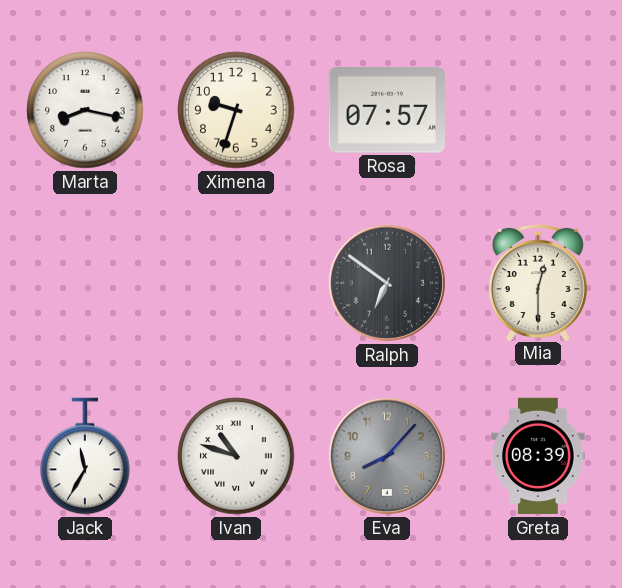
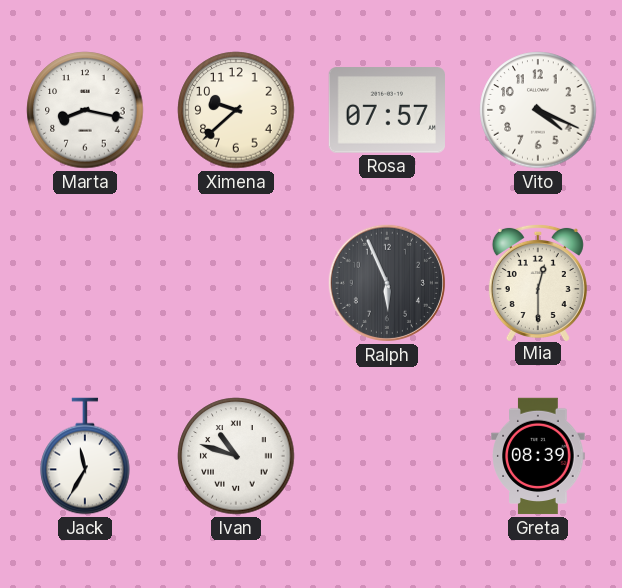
Ximena: 9:33 -> 9:38
Vito: none -> 4:19
Ralph: 6:51 -> 5:56
Eva: 8:07 -> none
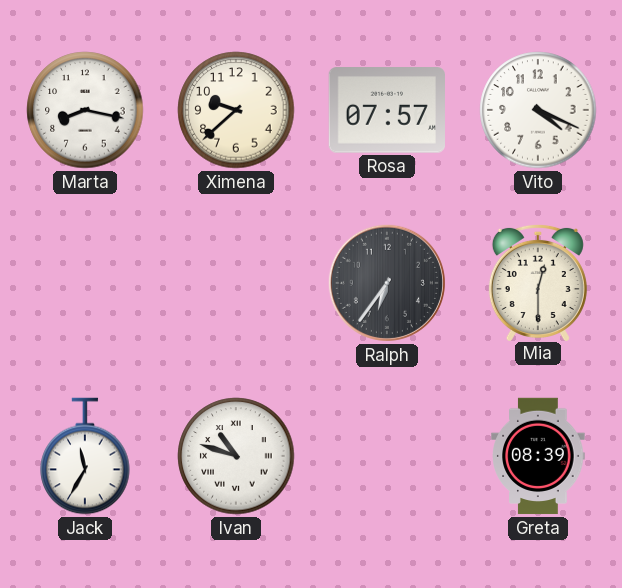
Ralph: 5:56 -> 6:36
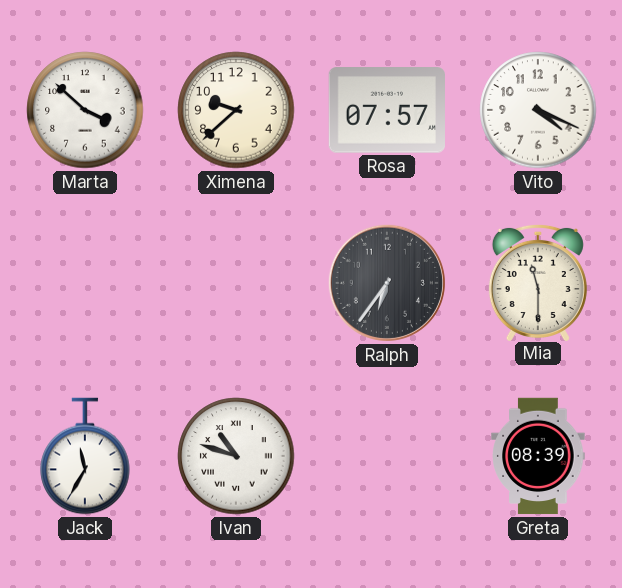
Marta: 8:17 -> 3:52
Mia: 12:30 -> 11:30
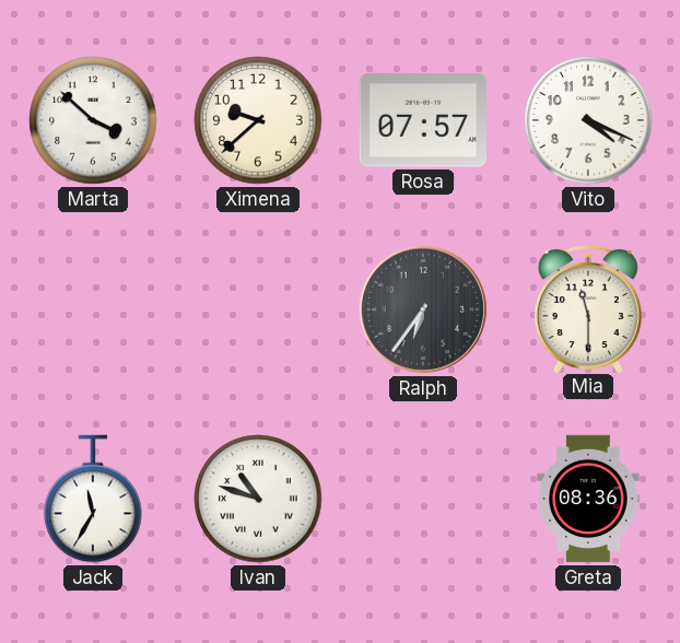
Greta: 08:39 -> 08:36
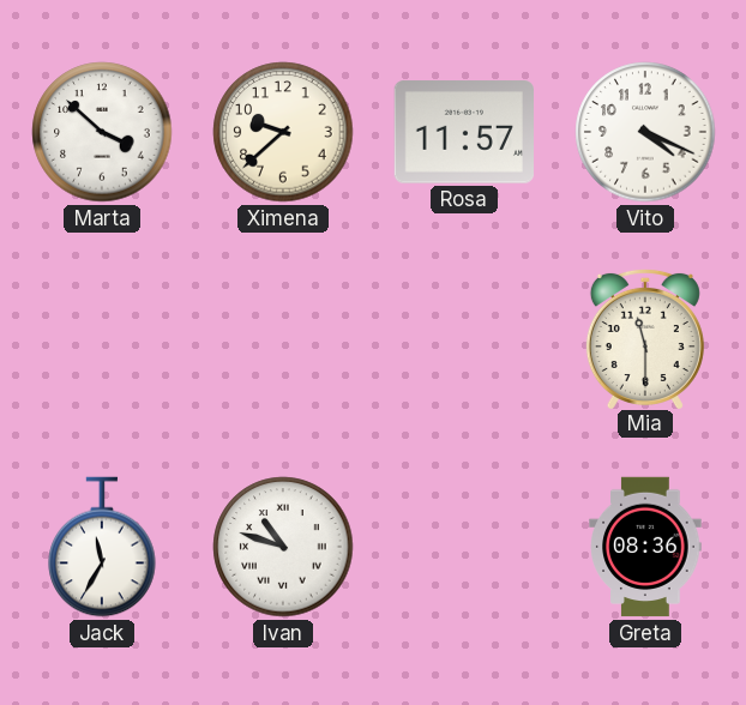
Rosa: 07:57 -> 11:57
Ralph: 6:36 -> none
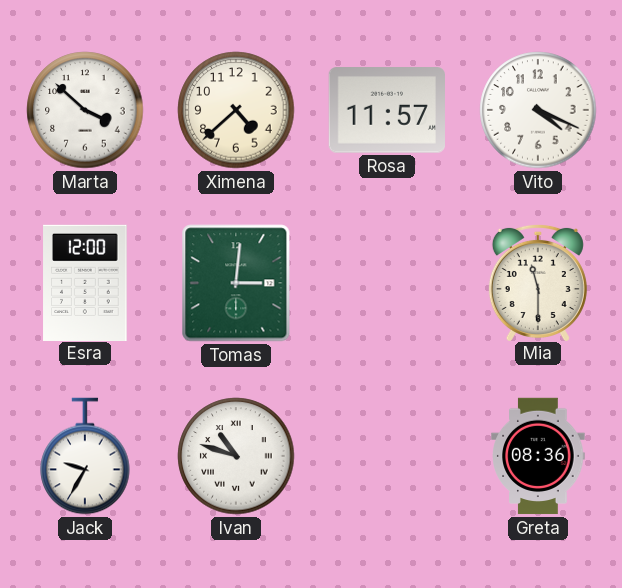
Ximena: 9:38 -> 4:38
Esra: none -> 12:00
Tomas: none -> 3:01
Jack: 11:35 -> 9:35
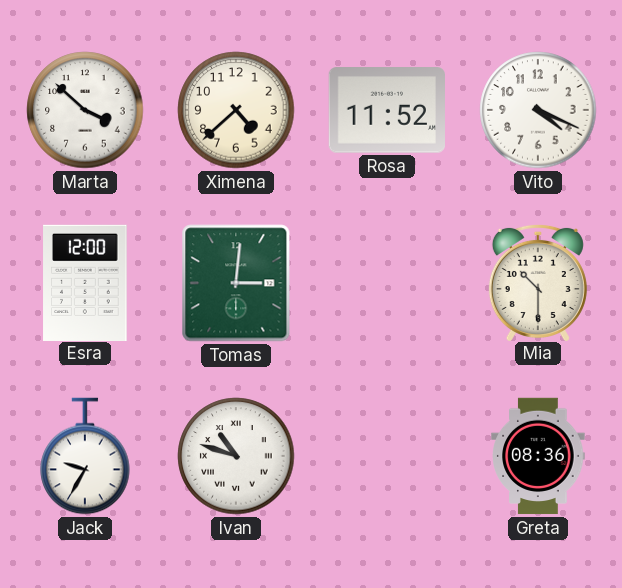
Rosa: 11:57 -> 11:52
Mia: 11:30 -> 10:30
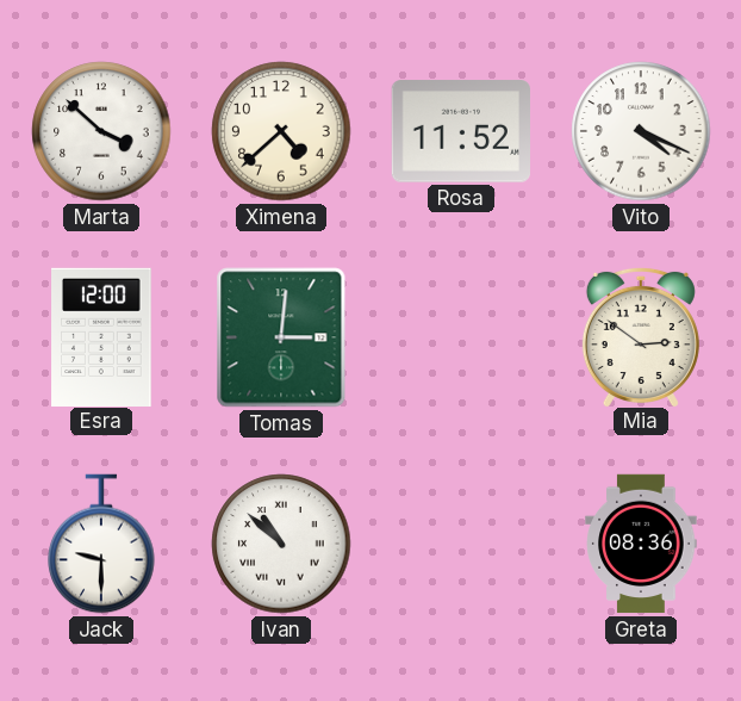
Mia: 10:30 -> 2:51
Jack: 9:35 -> 9:30
Ivan: 10:48 -> 10:52
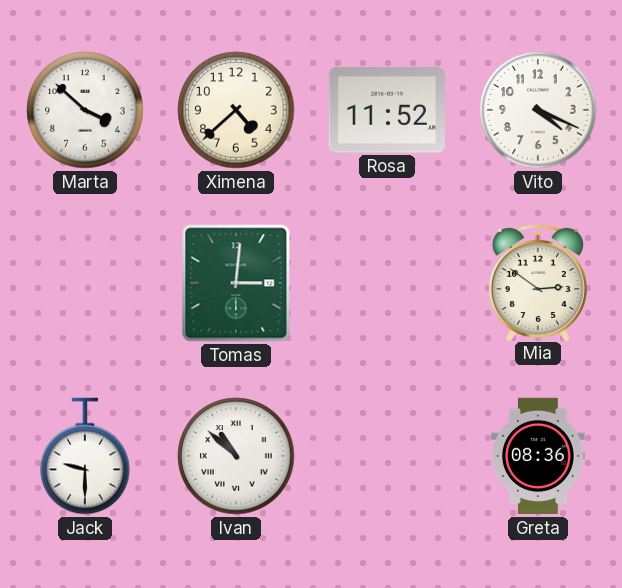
Esra: 12:00 -> none
